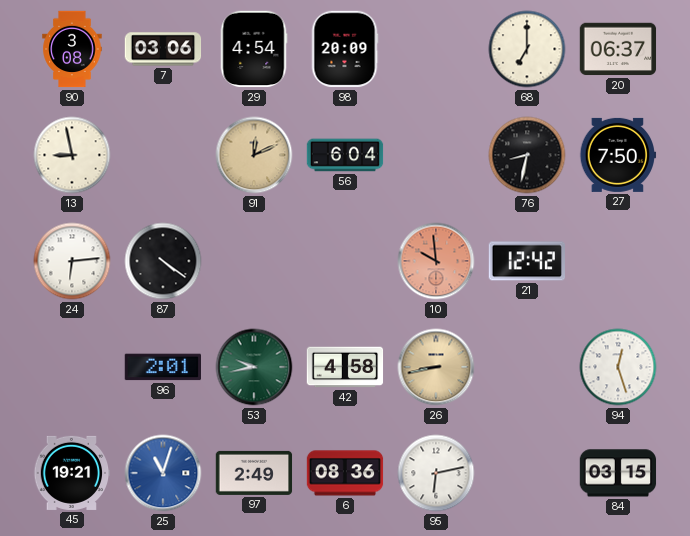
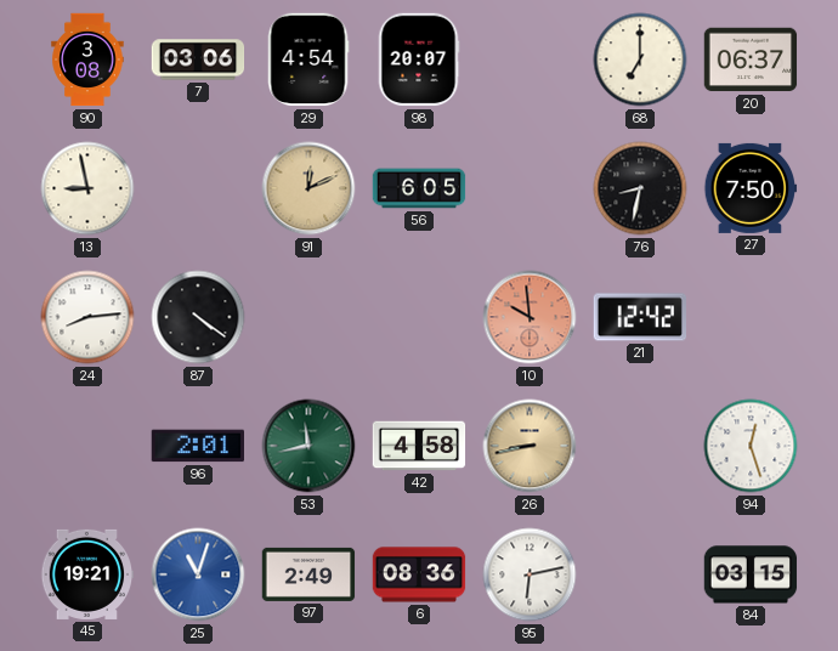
98: 20:09 -> 20:07
56: 6:04 -> 6:05
24: 6:14 -> 8:14
53: 9:43 -> 11:43
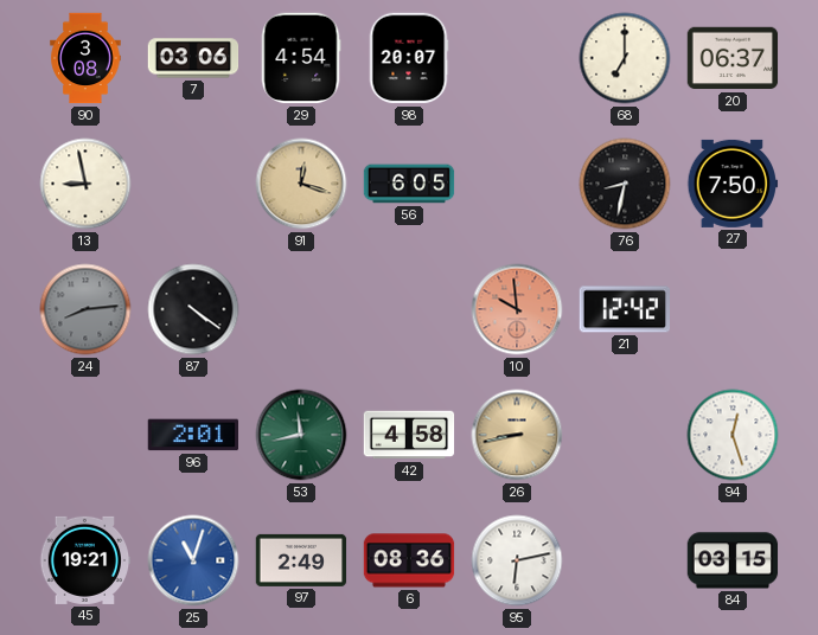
91: 12:11 -> 12:18
24 dial: white -> grey
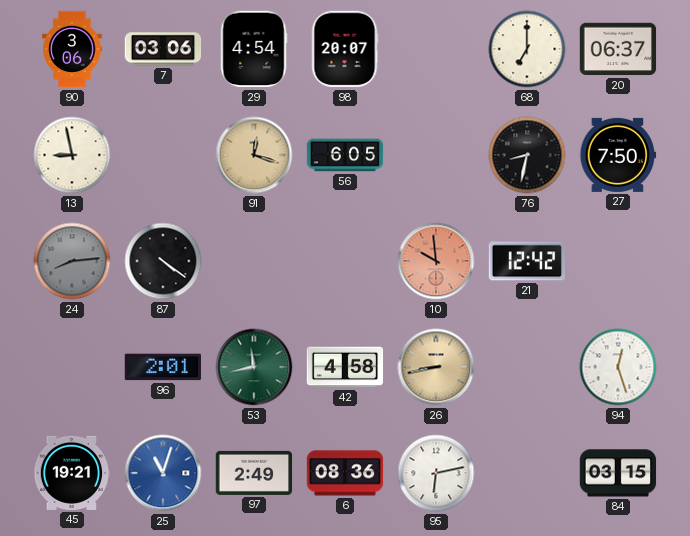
90: 3:08 -> 3:06
